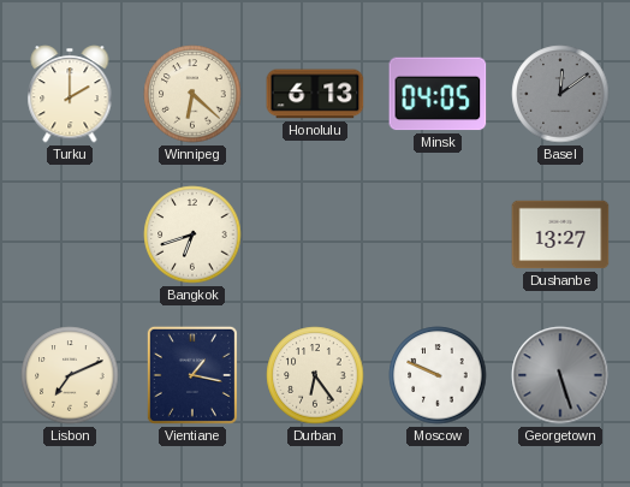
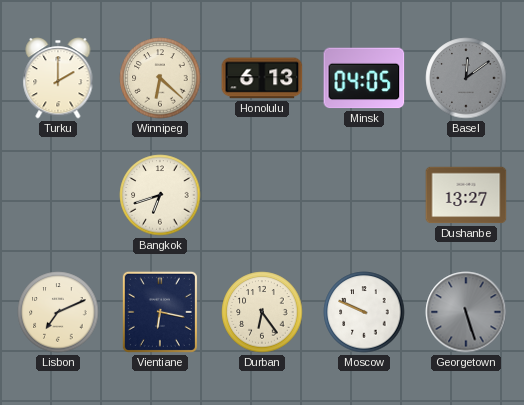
Vientiane: 1:17 -> 6:17
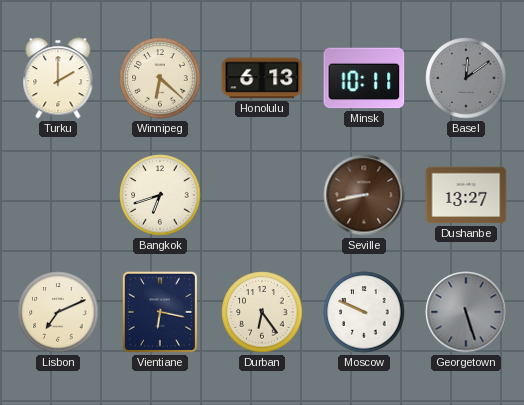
Minsk: 04:05 -> 10:11
Seville: none -> 8:43
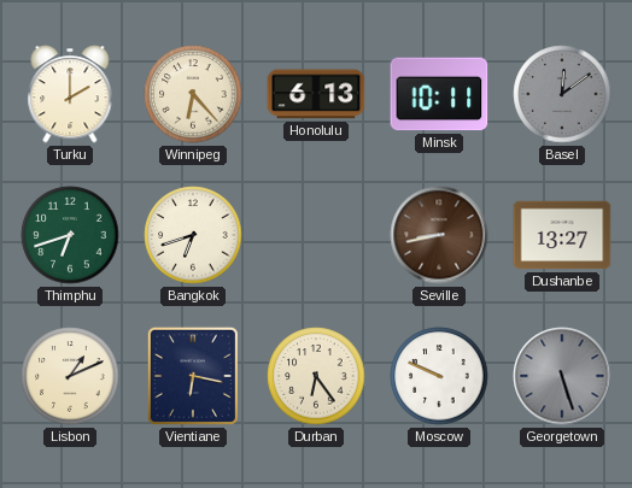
Winnipeg: 6:22 -> 6:23
Thimphu: none -> 6:42
Lisbon: 7:11 -> 1:11
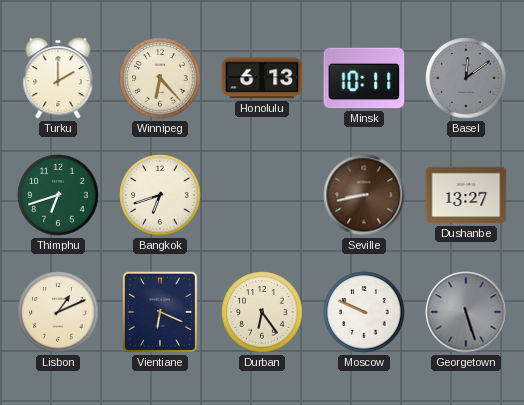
Vientiane: 6:17 -> 6:19
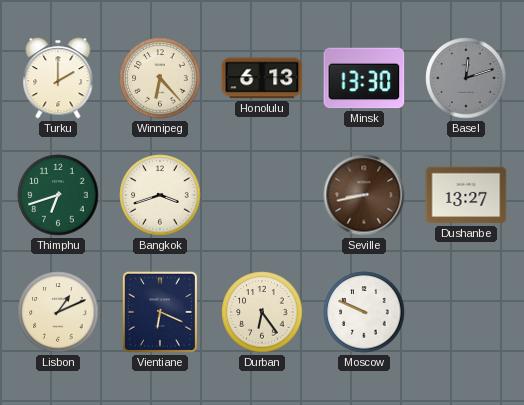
Minsk: 10:11 -> 13:30
Basel: 12:09 -> 12:12
Bangkok: 6:42 -> 3:42
Georgetown: 5:27 -> none
